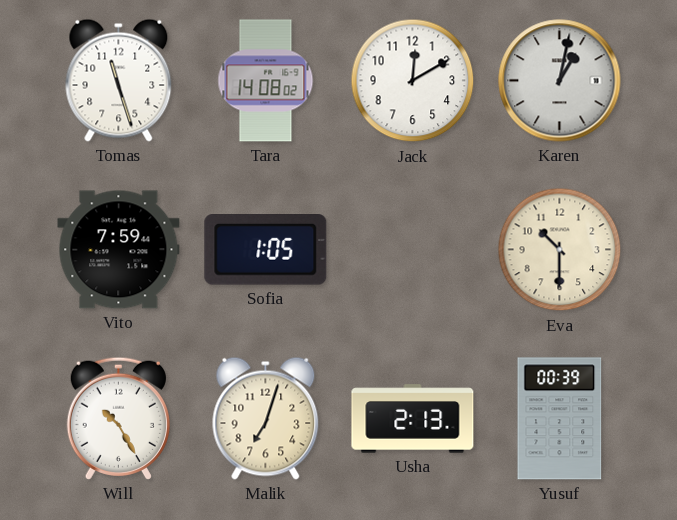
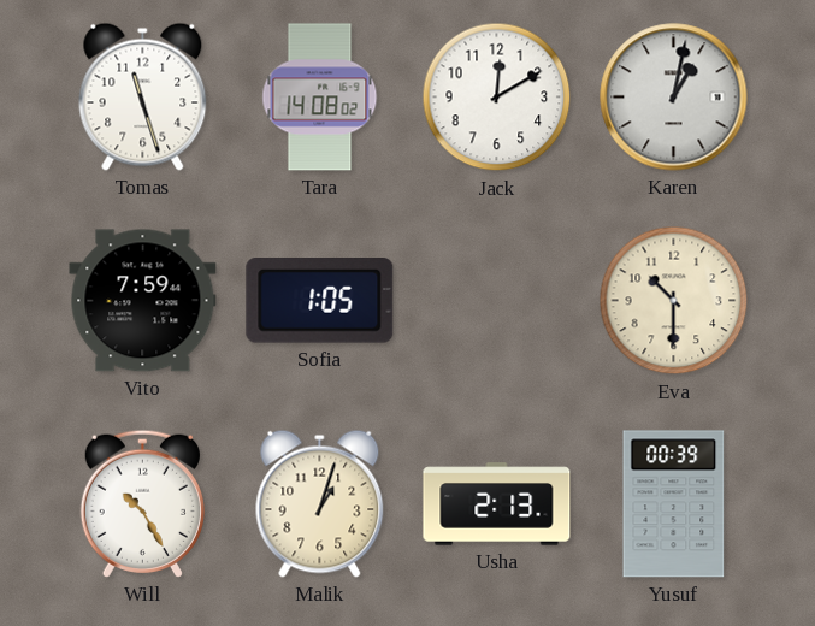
Malik: 7:03 -> 1:03
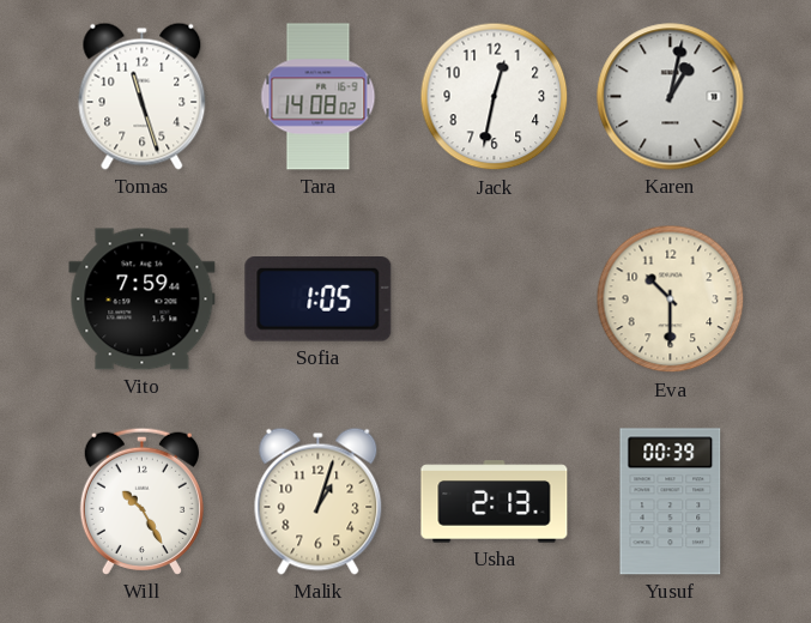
Jack: 12:10 -> 12:32
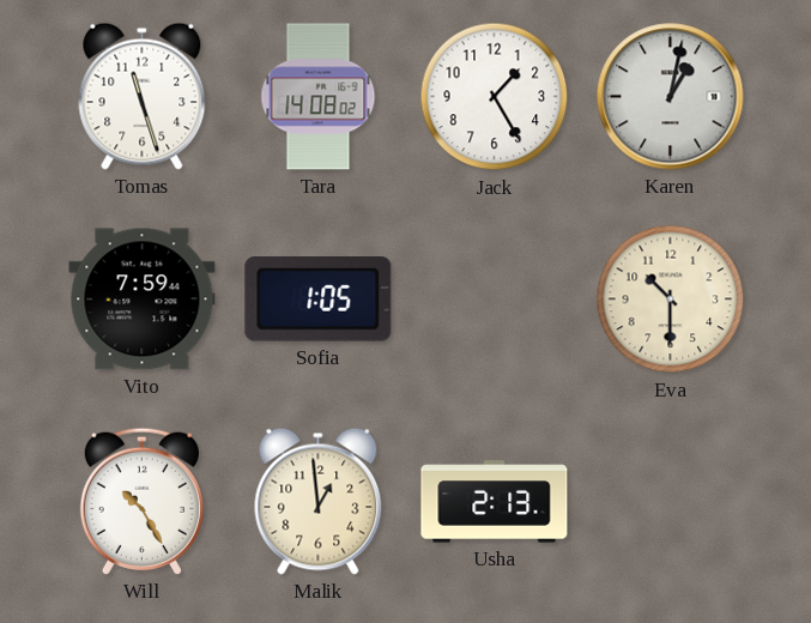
Jack: 12:32 -> 1:25
Malik: 1:03 -> 12:59
Yusuf: 00:39 -> none
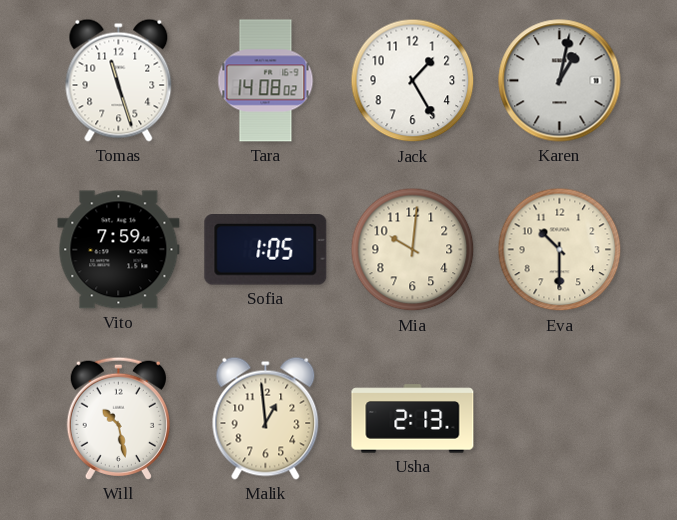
Mia: none -> 10:01
Will: 10:25 -> 10:28
